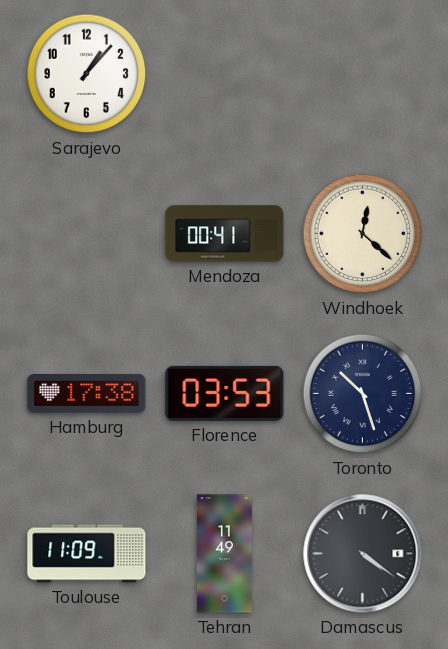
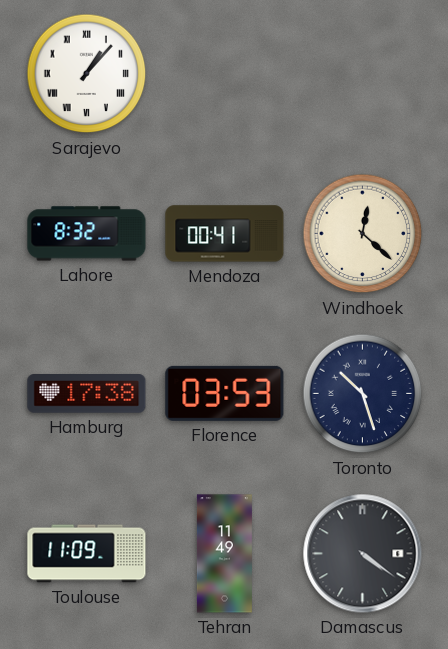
Sarajevo numerals: Arabic -> Roman
Lahore: none -> 8:32
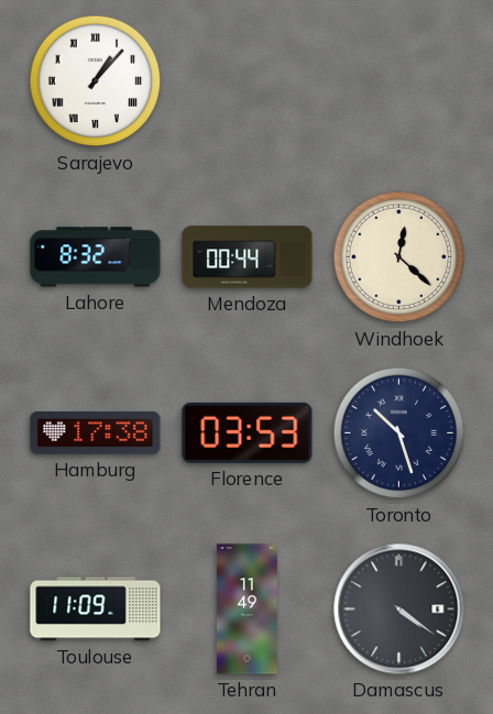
Mendoza: 00:41 -> 00:44
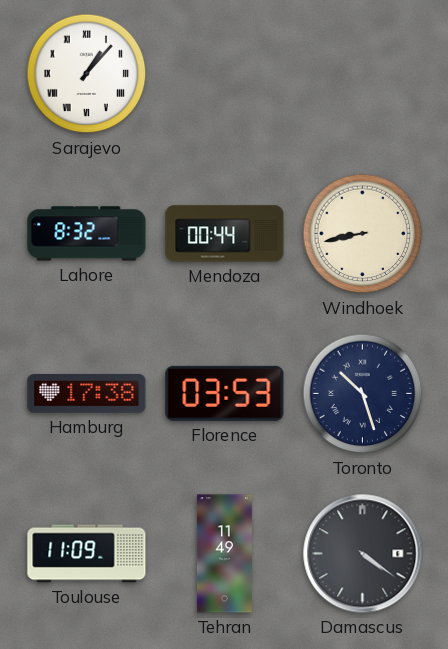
Windhoek: 12:22 -> 8:43
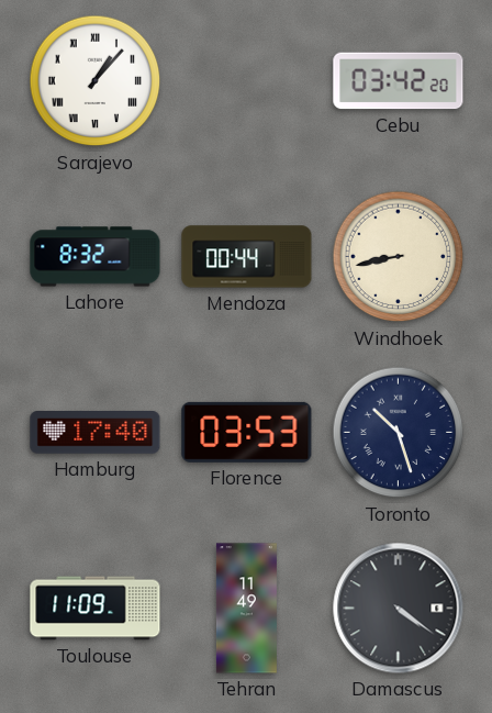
Cebu: none -> 03:42
Hamburg: 17:38 -> 17:40
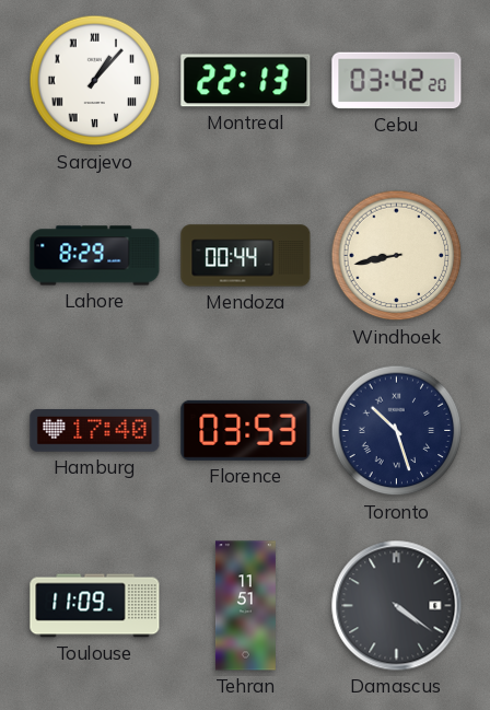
Montreal: none -> 22:13
Lahore: 8:32 -> 8:29
Tehran: 11:49 -> 11:51
